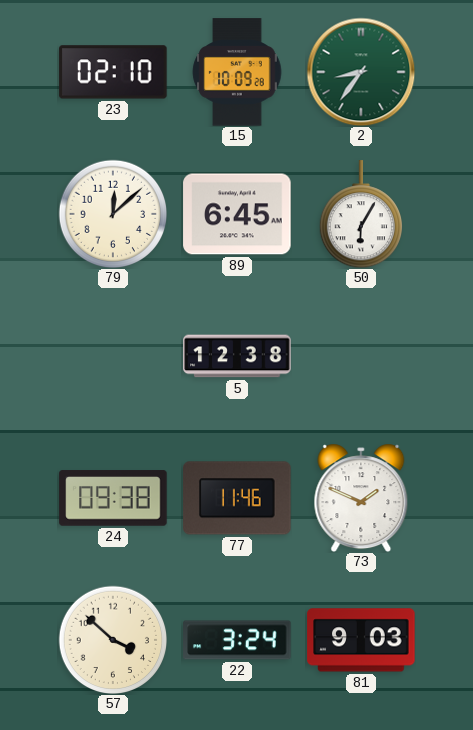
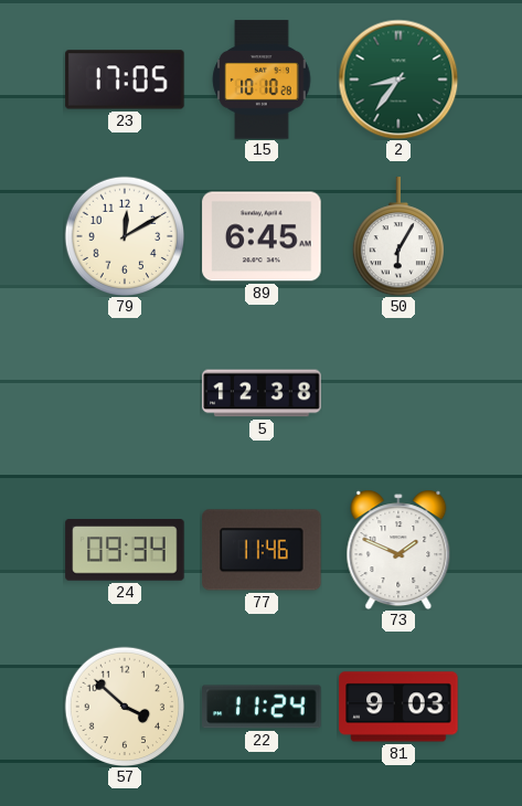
23: 02:10 -> 17:05
15: 10:09 -> 10:10
79: 12:08 -> 12:10
24: 09:38 -> 09:34
22: 3:24 -> 11:24
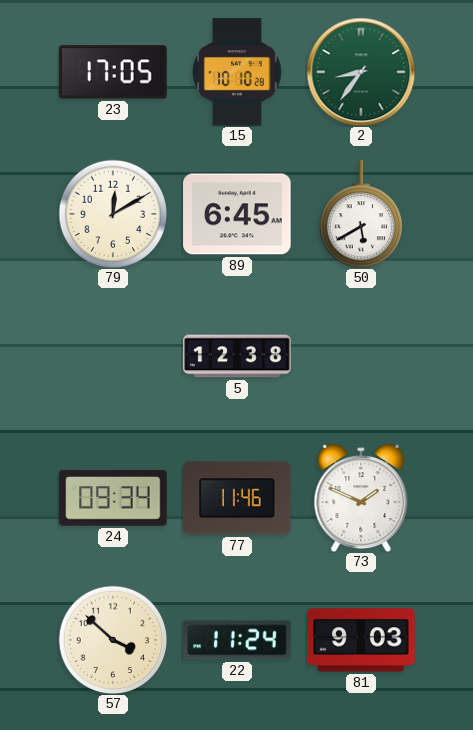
50: 6:05 -> 5:40
